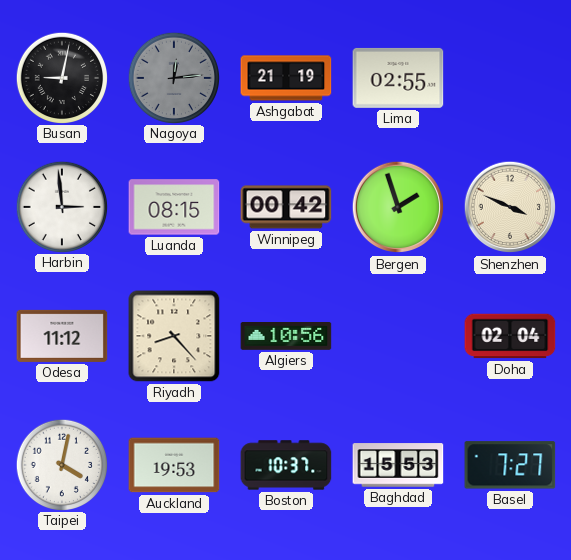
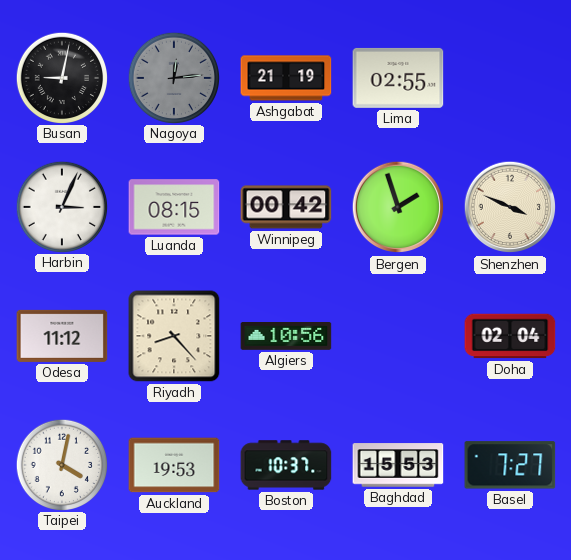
Harbin: 2:59 -> 3:04
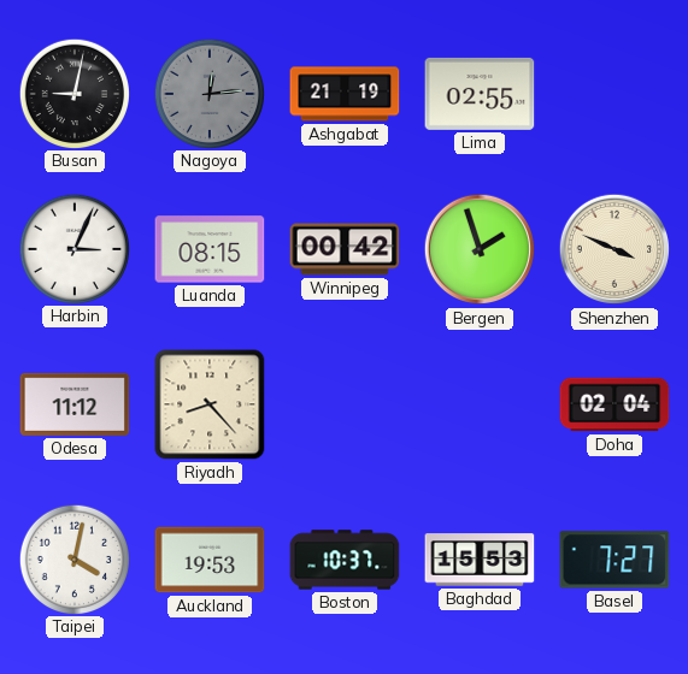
Algiers: 10:56 -> none
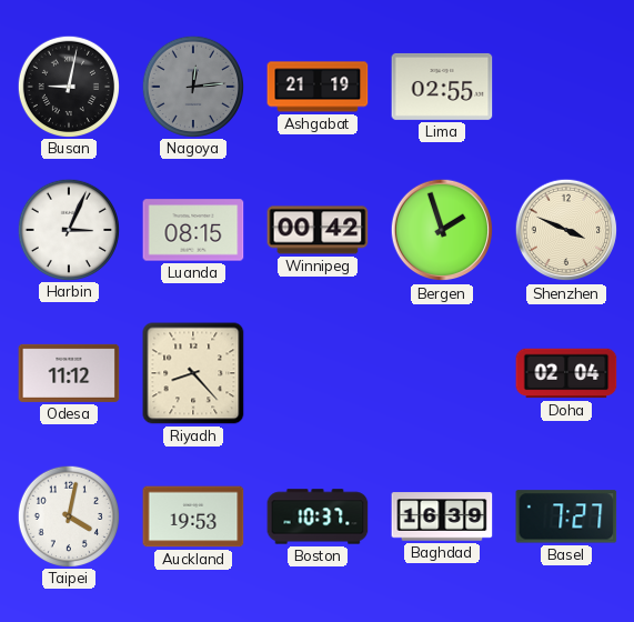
Baghdad: 15:53 -> 16:39
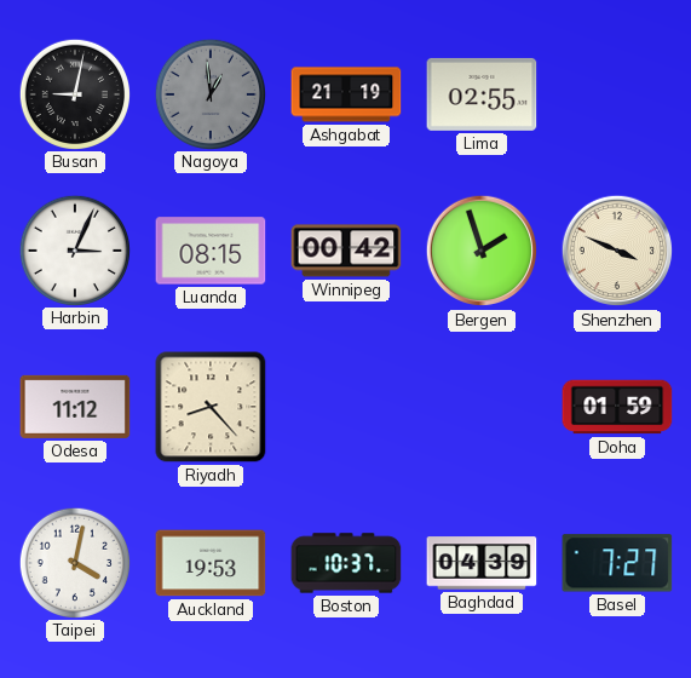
Nagoya: 12:14 -> 12:59
Doha: 02:04 -> 01:59
Baghdad: 16:39 -> 04:39
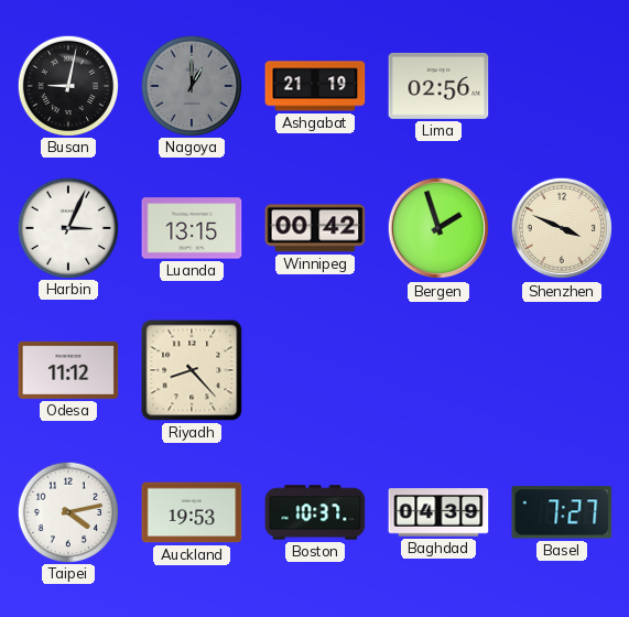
Nagoya: 12:59 -> 1:00
Lima: 02:55 -> 02:56
Luanda: 08:15 -> 13:15
Doha: 01:59 -> none
Taipei: 4:02 -> 4:13
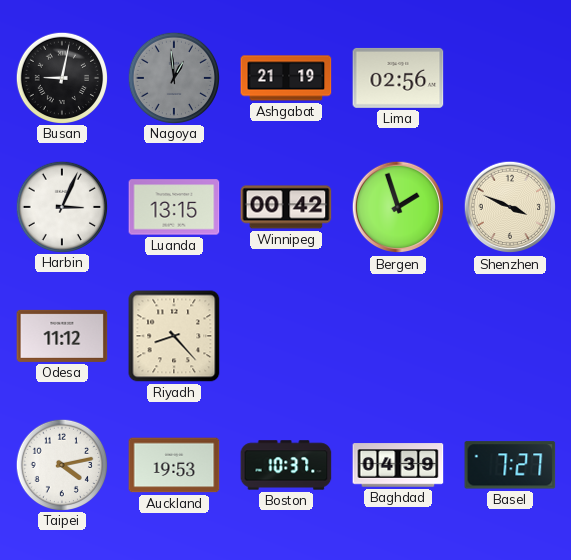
Nagoya: 1:00 -> 12:59
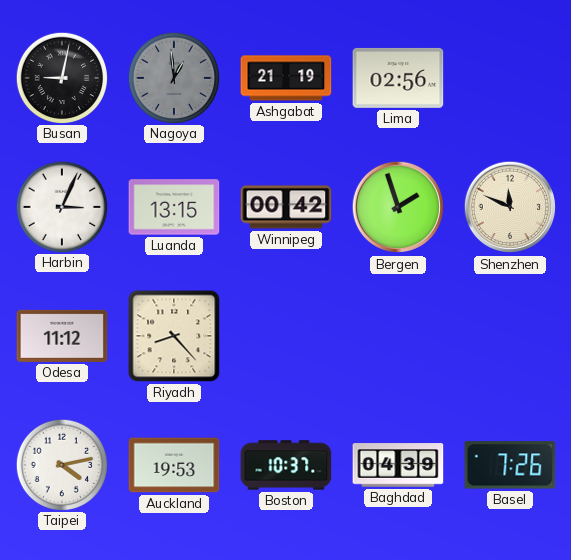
Shenzhen: 3:49 -> 11:49
Basel: 7:27 -> 7:26
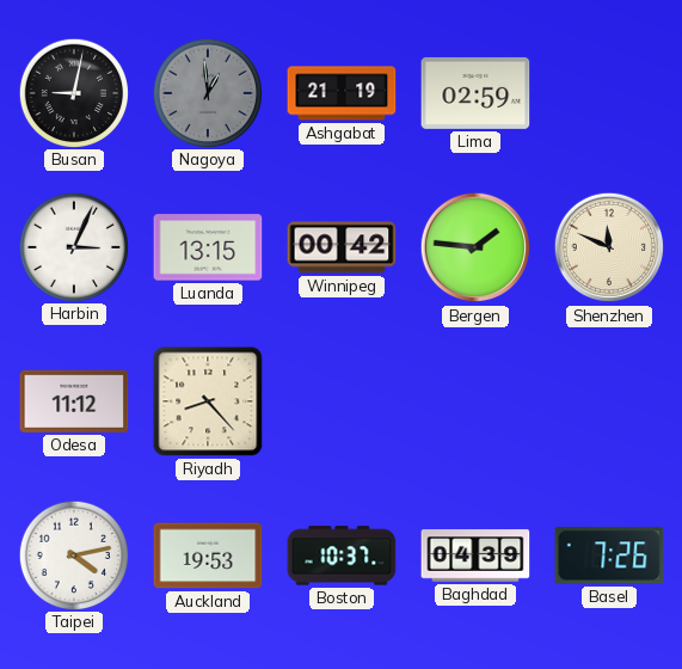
Lima: 02:56 -> 02:59
Bergen: 1:57 -> 1:46
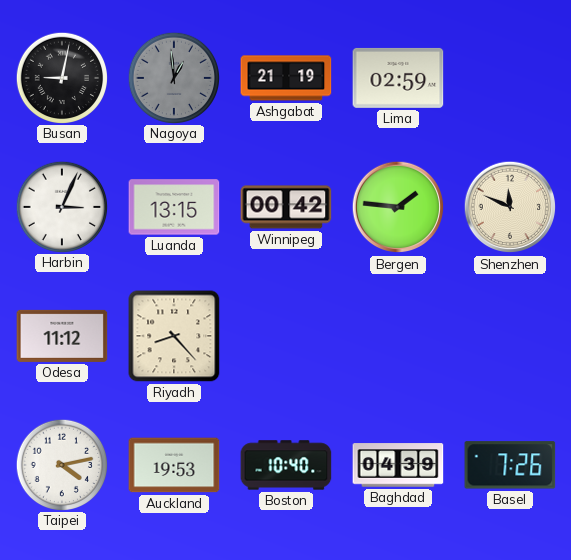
Boston: 10:37 -> 10:40
